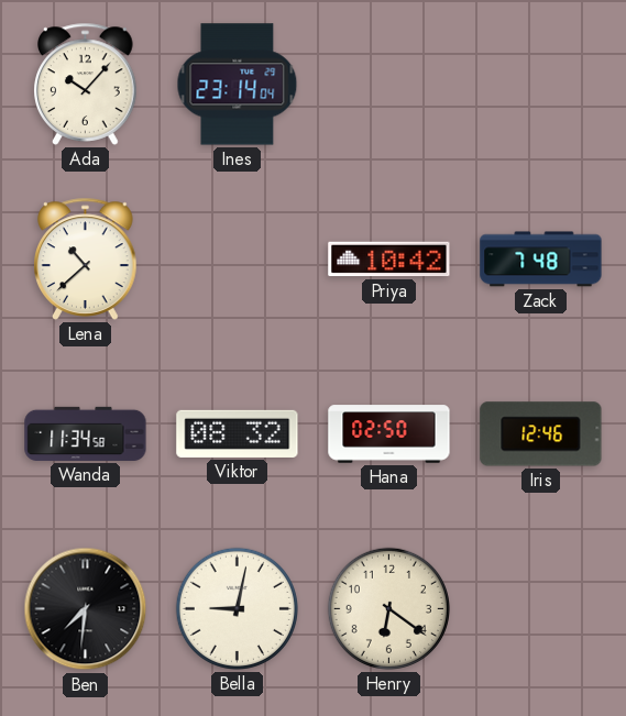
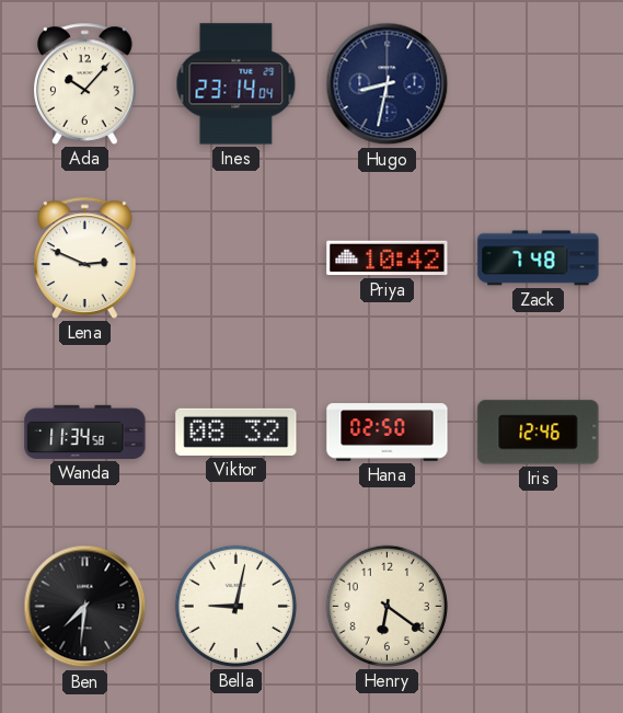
Hugo: none -> 8:32
Lena: 10:38 -> 2:49
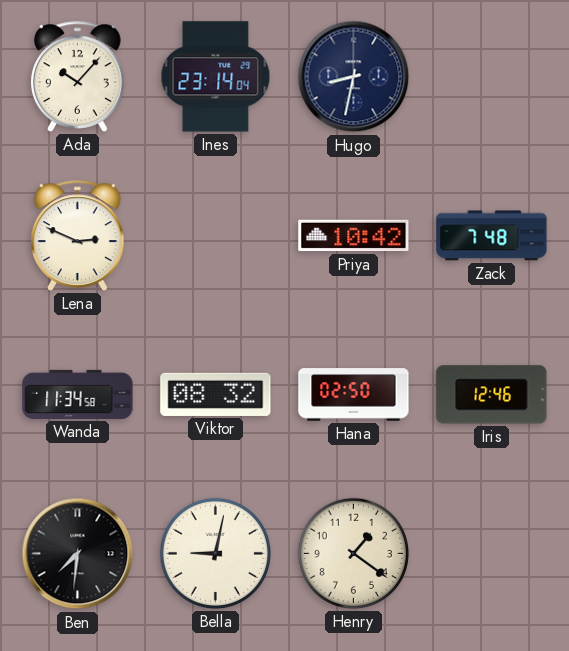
Henry: 6:21 -> 1:21
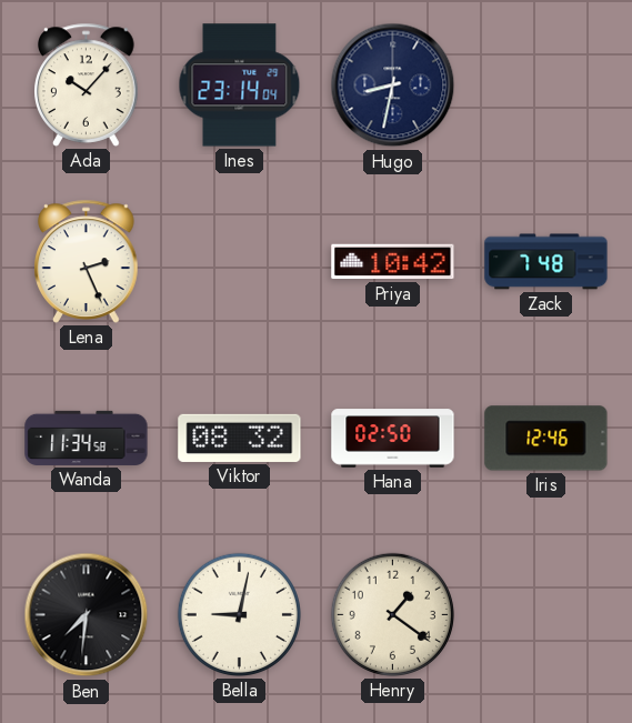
Lena: 2:49 -> 2:26
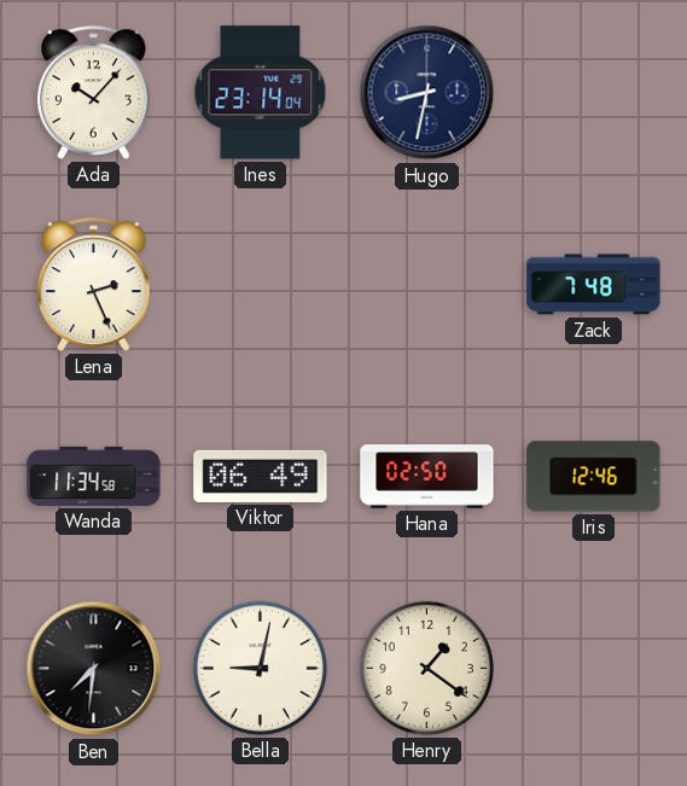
Priya: 10:42 -> none
Viktor: 08:32 -> 06:49
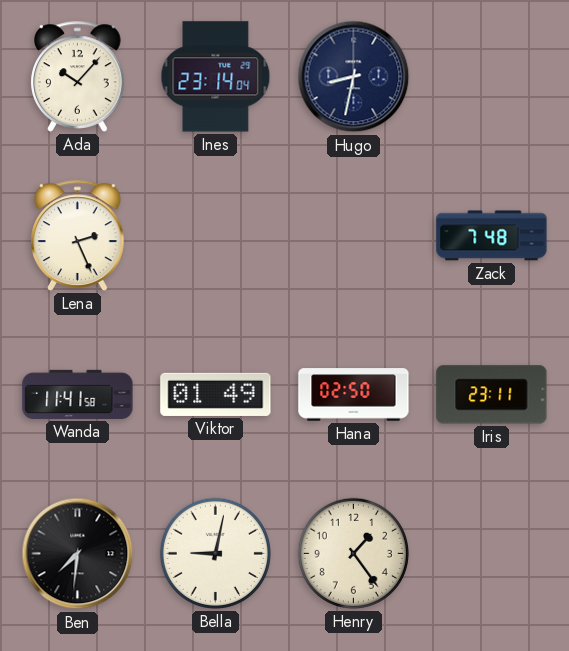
Wanda: 11:34 -> 11:41
Viktor: 06:49 -> 01:49
Iris: 12:46 -> 23:11
Henry: 1:21 -> 1:24
